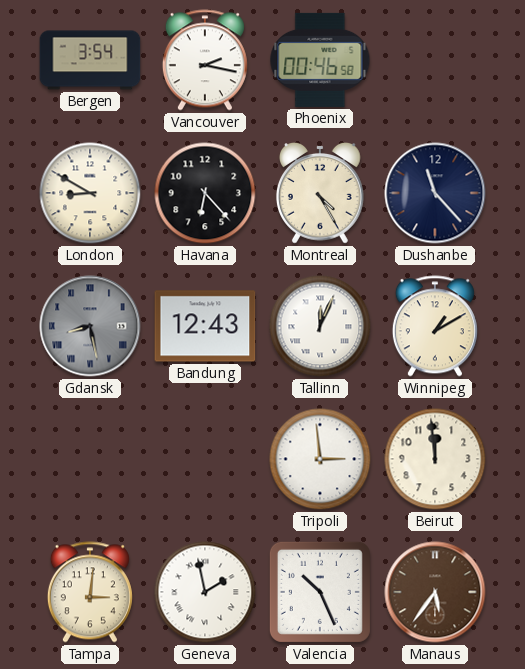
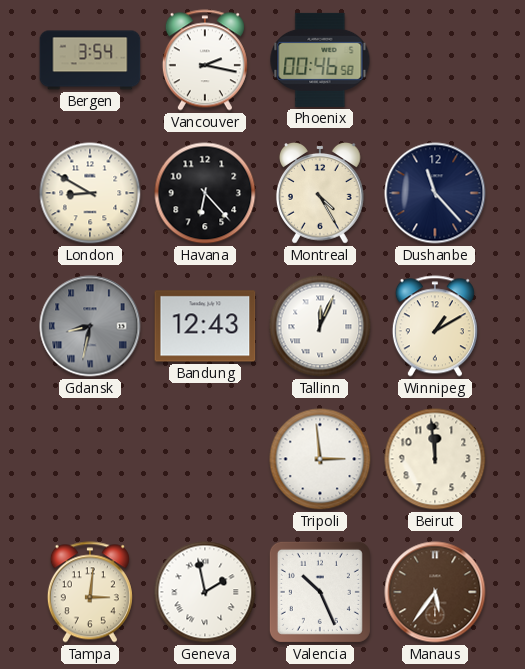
Gdansk: 8:28 -> 8:32
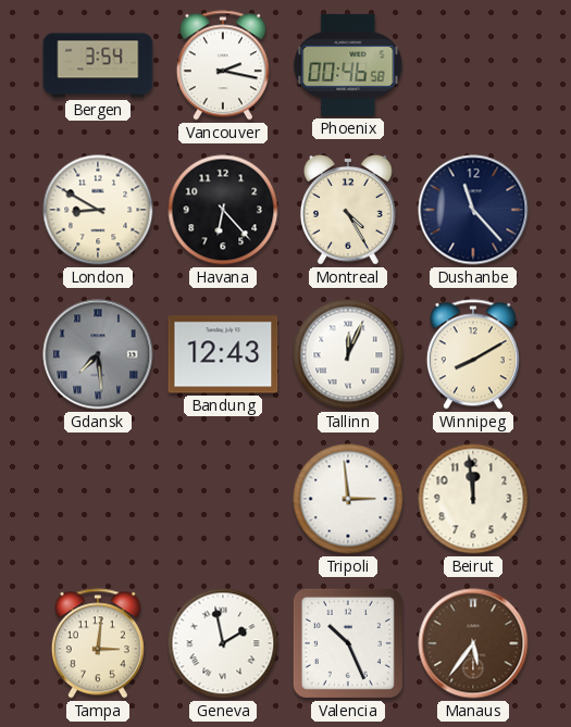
Gdansk: 8:32 -> 7:29
Winnipeg: 1:10 -> 8:10
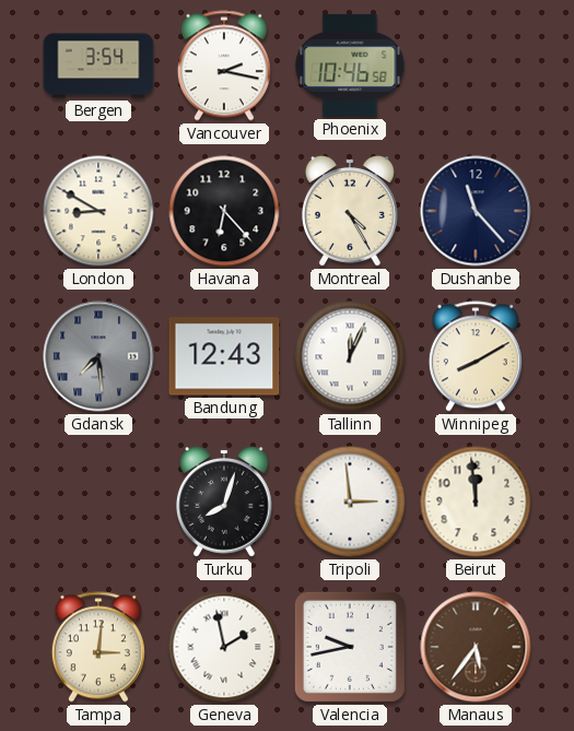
Phoenix: 00:46 -> 10:46
Turku: none -> 8:03
Valencia: 10:26 -> 9:43
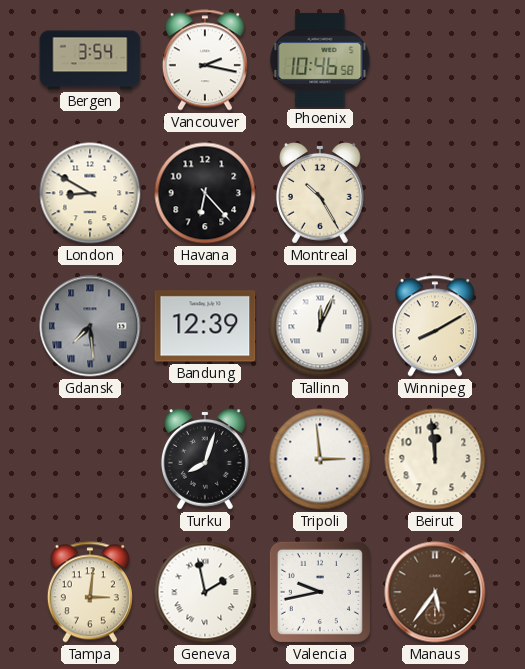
Montreal: 4:25 -> 10:25
Dushanbe: 11:23 -> none
Bandung: 12:43 -> 12:39
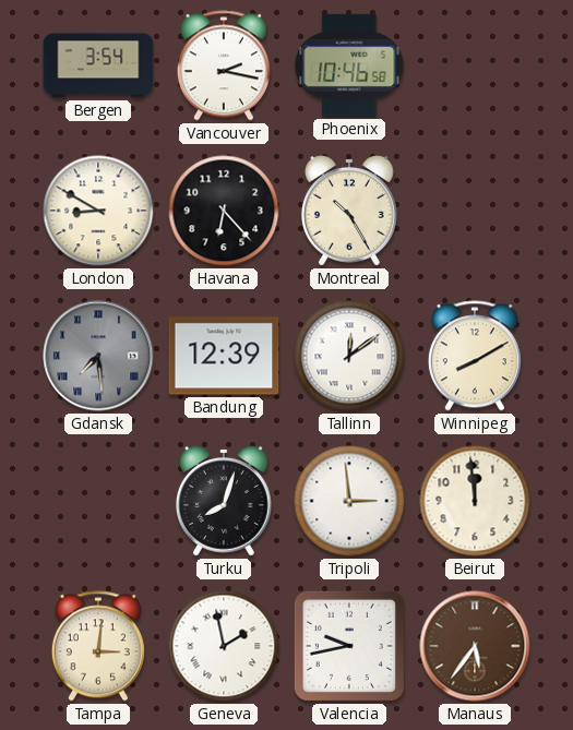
Tallinn: 12:04 -> 12:09
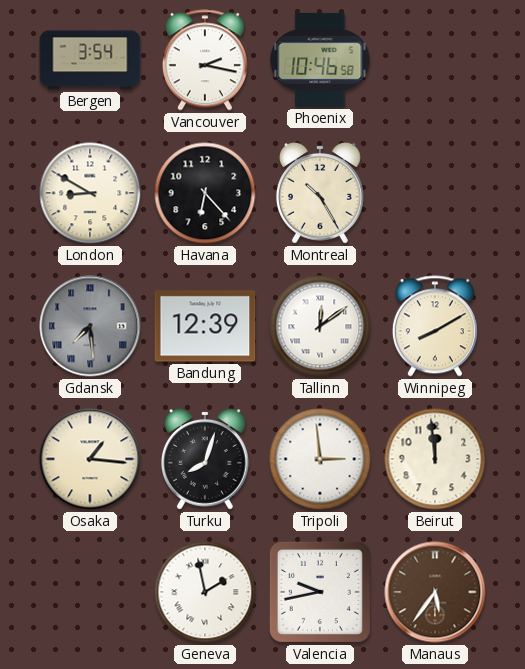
Osaka: none -> 1:16
Tampa: 3:01 -> none
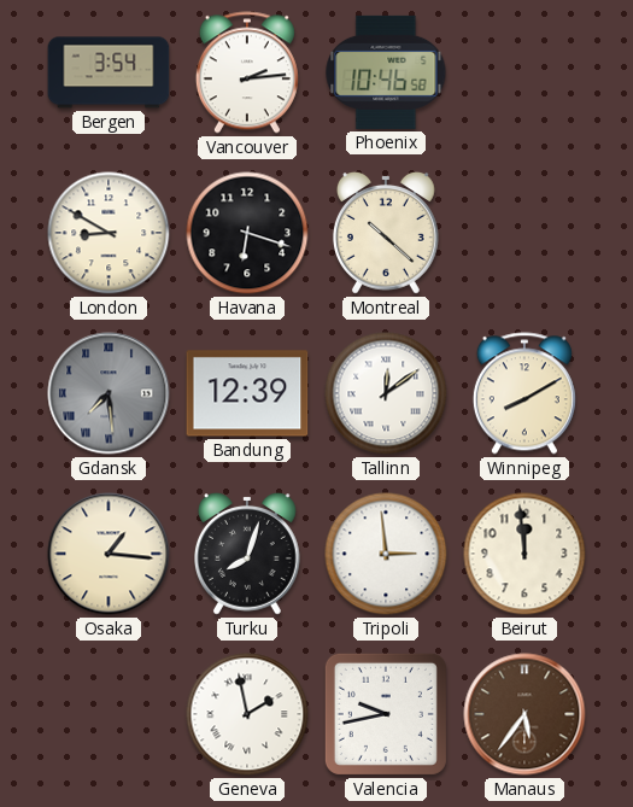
Vancouver: 2:17 -> 2:14
Havana: 6:23 -> 6:18
Montreal: 10:25 -> 10:22
